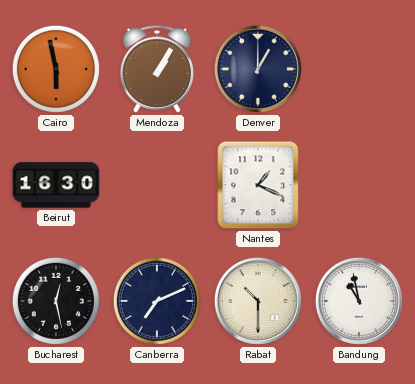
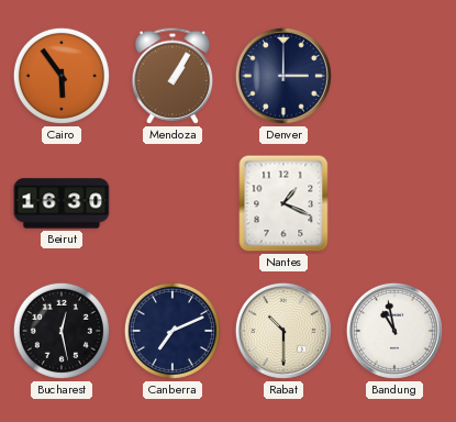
Cairo: 5:58 -> 5:54
Denver: 1:00 -> 3:00
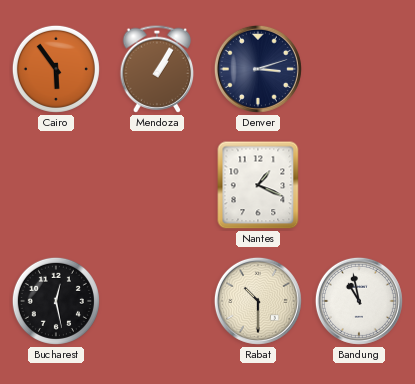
Denver: 3:00 -> 3:12
Beirut: 16:30 -> none
Canberra: 7:11 -> none
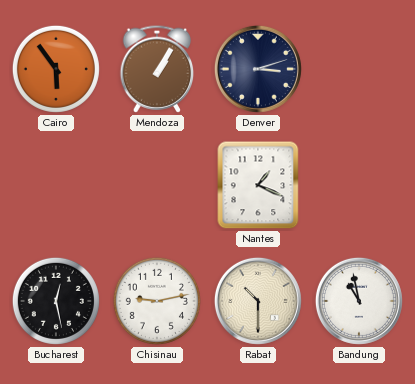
Chisinau: none -> 9:13
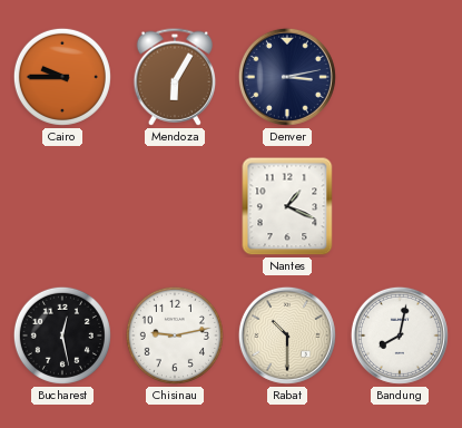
Cairo: 5:54 -> 9:45
Mendoza: 1:05 -> 6:05
Denver: 3:12 -> 3:13
Bandung: 10:58 -> 8:02
